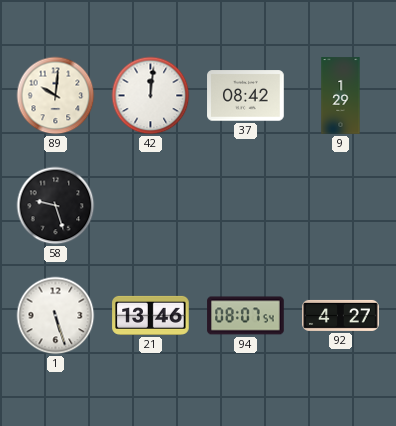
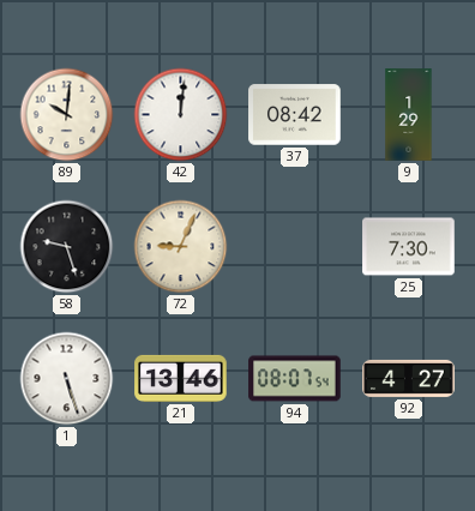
72: none -> 9:04
25: none -> 7:30
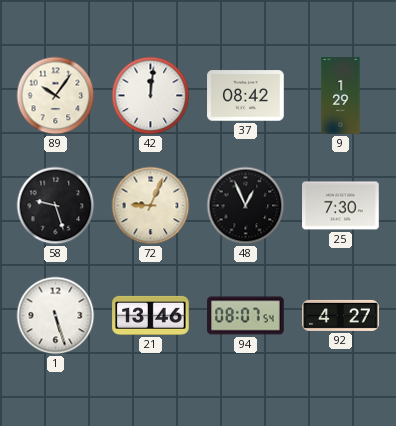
89: 10:01 -> 10:06
48: none -> 12:56
